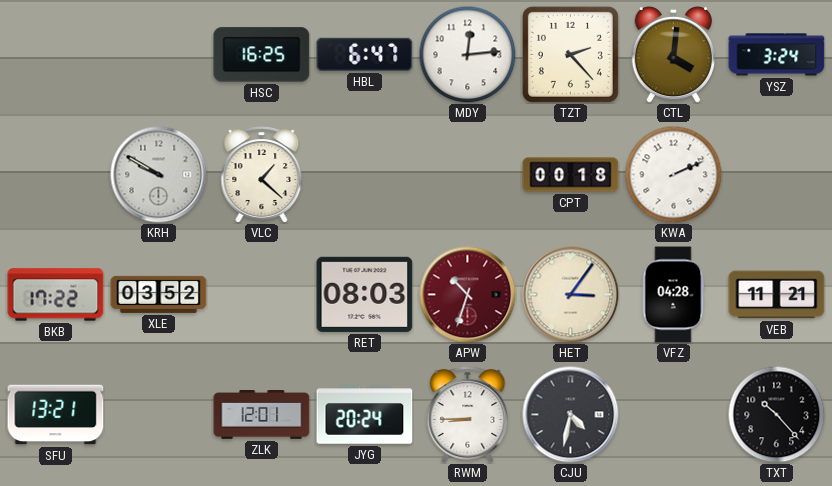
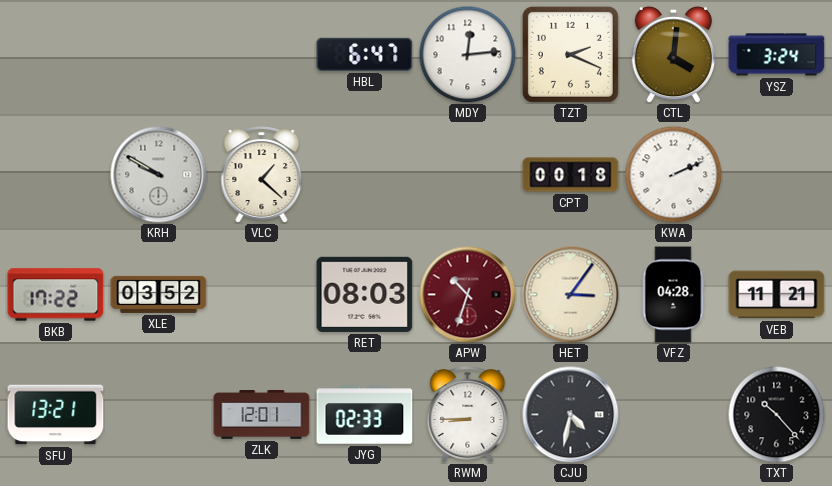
HSC: 16:25 -> none
TZT: 2:23 -> 2:19
JYG: 20:24 -> 02:33
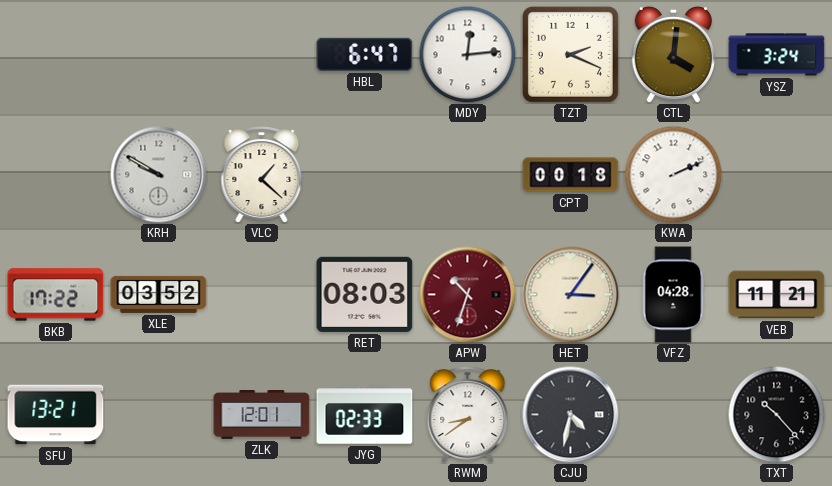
RWM: 8:45 -> 8:39
